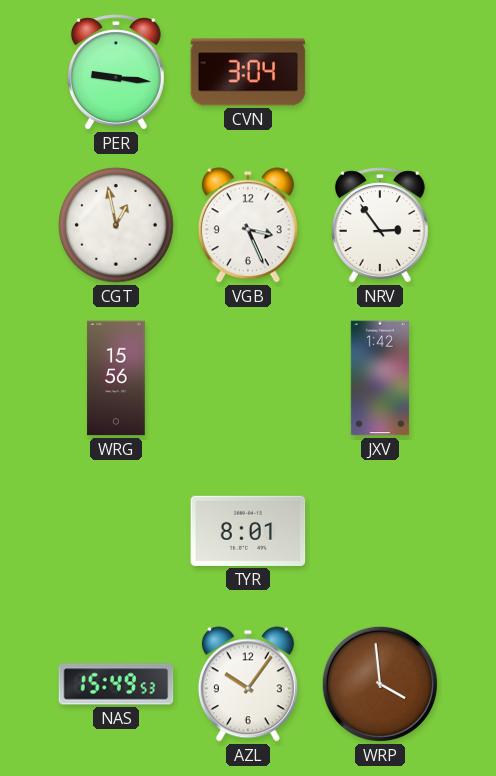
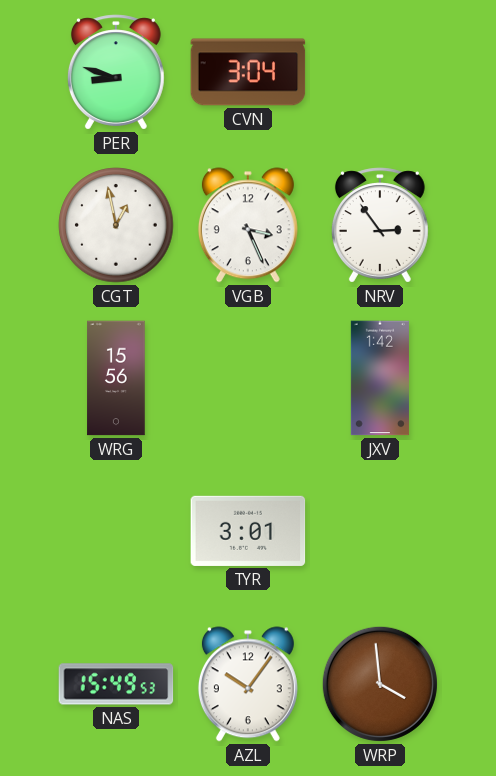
PER: 9:16 -> 8:48
TYR: 8:01 -> 3:01
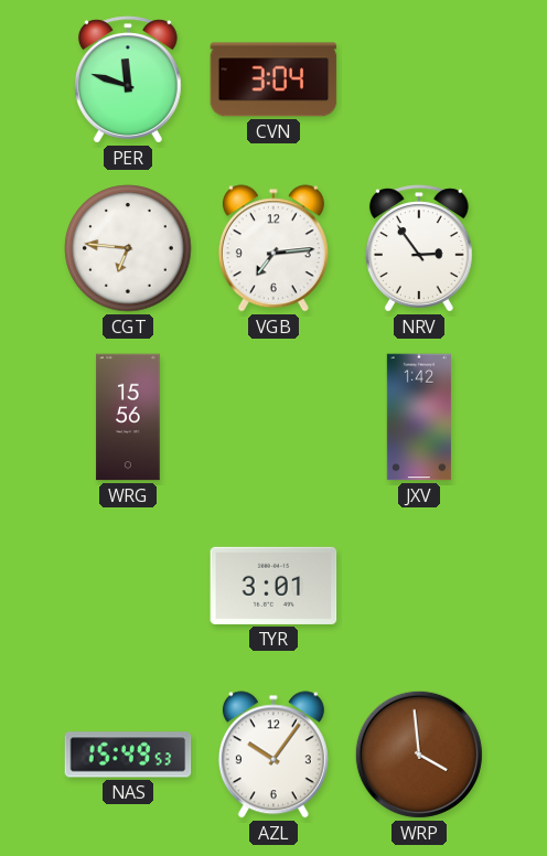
PER: 8:48 -> 11:48
CGT: 12:58 -> 6:46
VGB: 3:26 -> 7:14
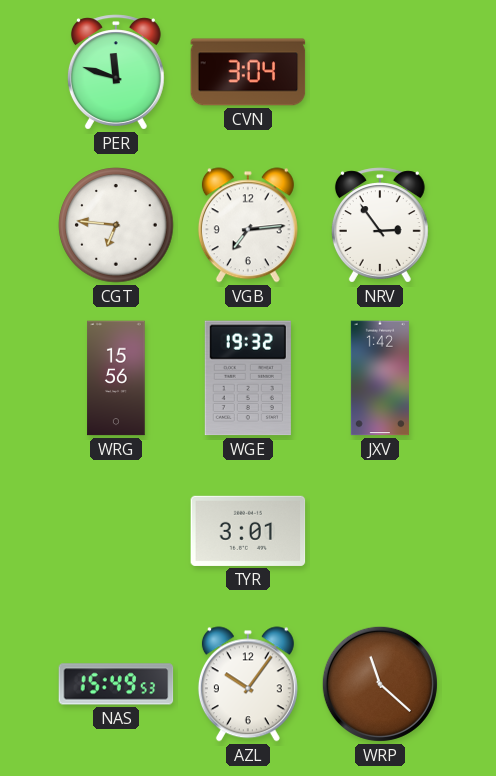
WGE: none -> 19:32
WRP: 3:59 -> 11:22
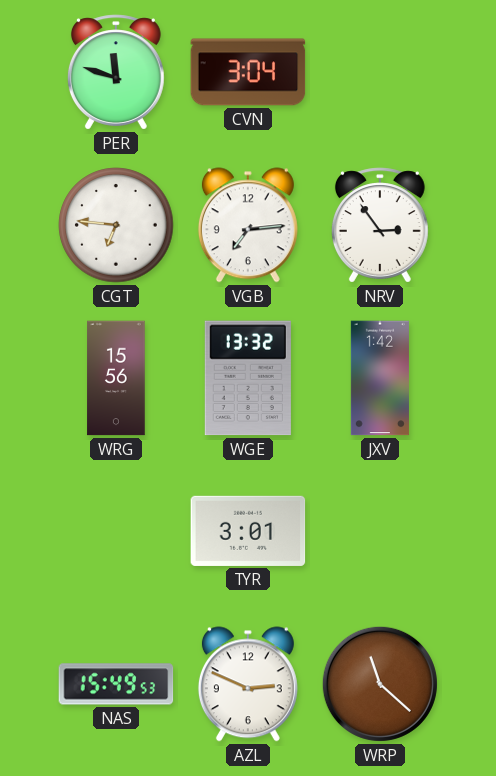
WGE: 19:32 -> 13:32
AZL: 10:06 -> 2:49
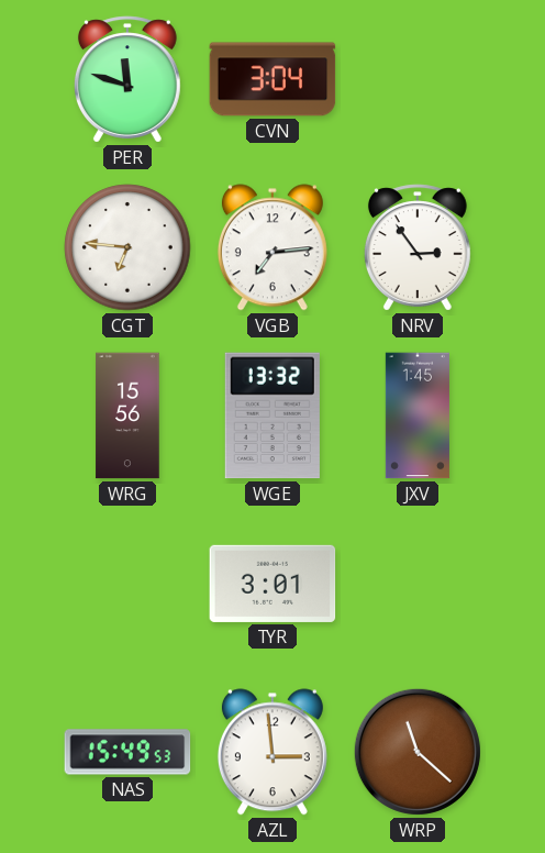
JXV: 1:42 -> 1:45
AZL: 2:49 -> 2:59
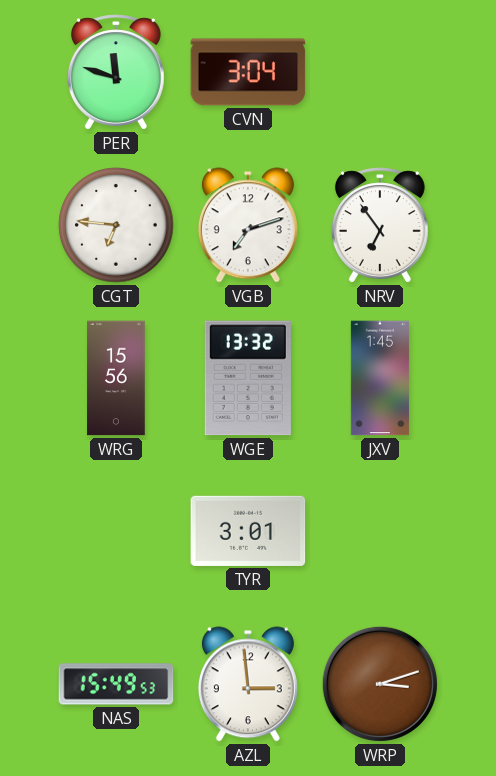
VGB: 7:14 -> 7:12
NRV: 2:54 -> 6:54
WRP: 11:22 -> 3:12
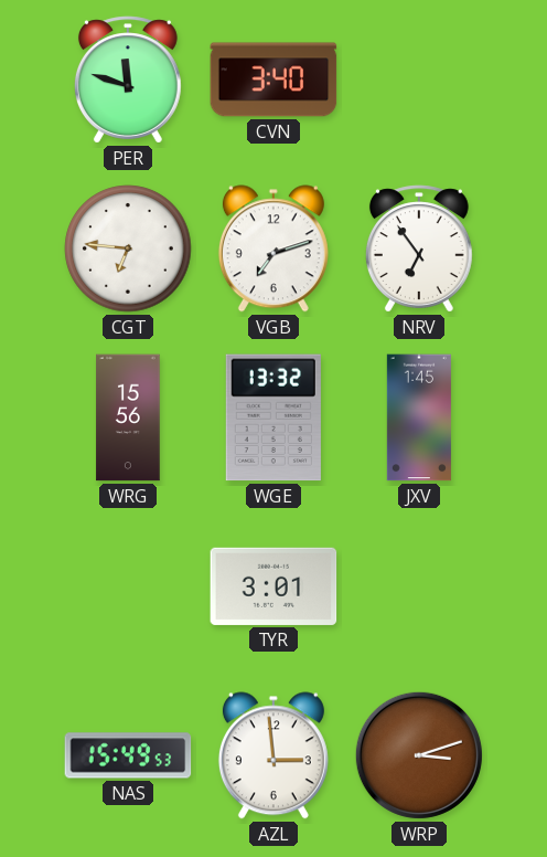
CVN: 3:04 -> 3:40
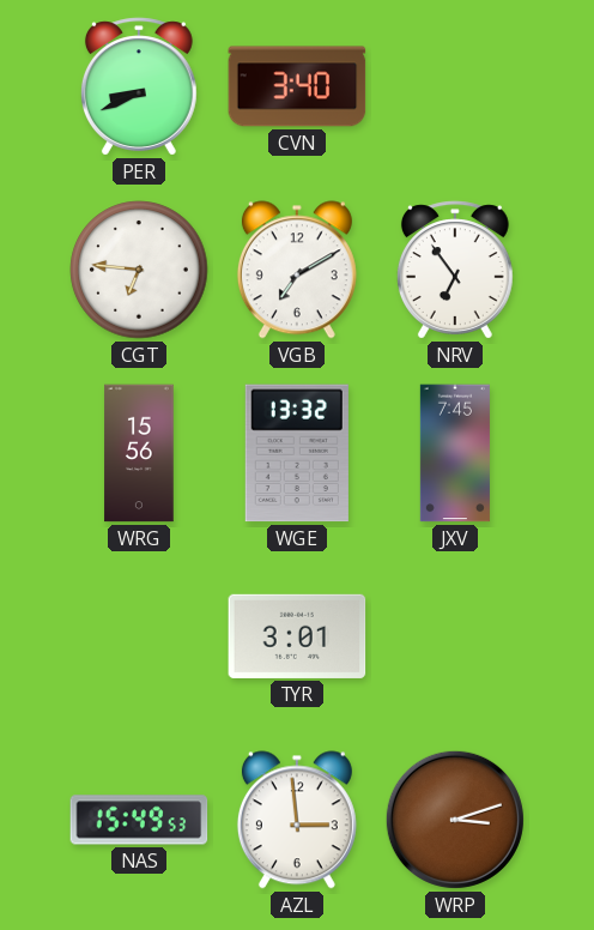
PER: 11:48 -> 8:41
VGB: 7:12 -> 7:10
JXV: 1:45 -> 7:45
